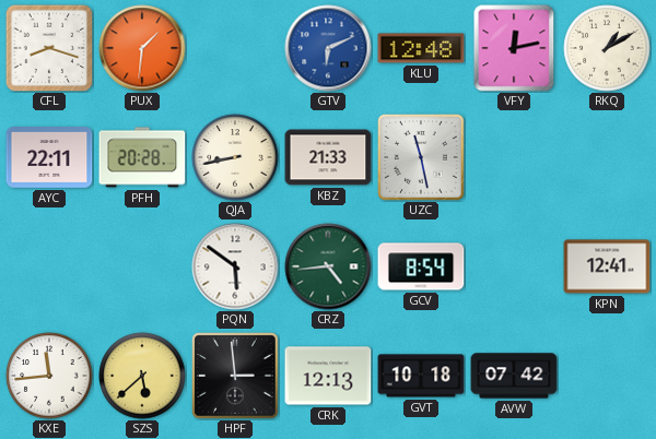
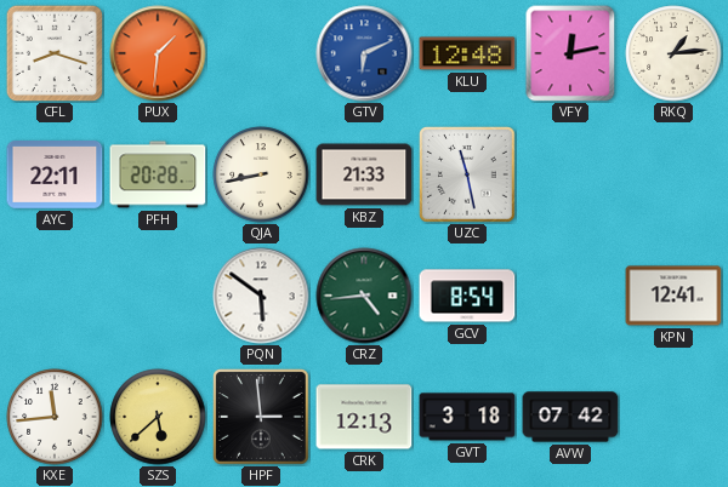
RKQ: 1:10 -> 1:14
GVT: 10:18 -> 3:18
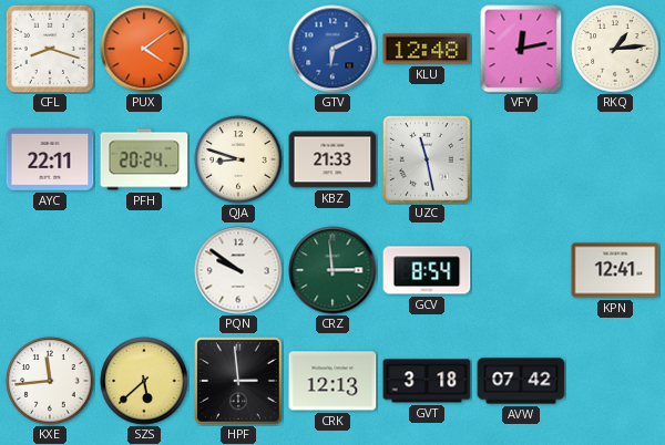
PUX: 1:31 -> 4:09
PFH: 20:28 -> 20:24
QJA: 8:43 -> 8:48
PQN: 5:51 -> 9:51
CRZ: 4:44 -> 2:59
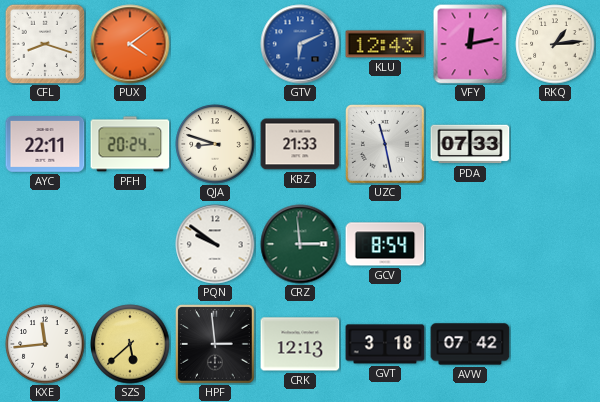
KLU: 12:48 -> 12:43
PDA: none -> 07:33
KPN: 12:41 -> none
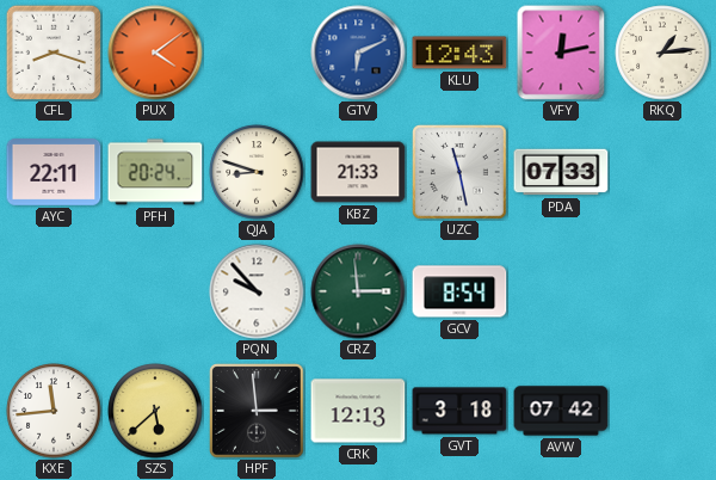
PQN: 9:51 -> 9:53
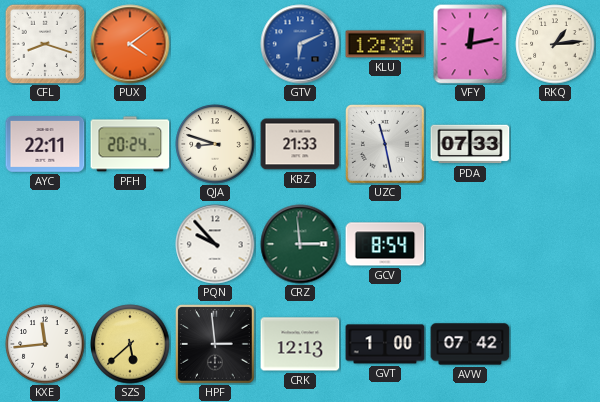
KLU: 12:43 -> 12:38
GVT: 3:18 -> 1:00
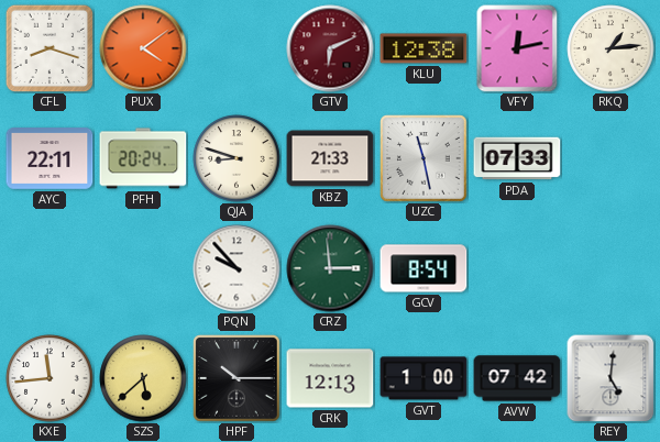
GTV dial: blue -> burgundy
HPF: 2:59 -> 10:15
REY: none -> 5:01
